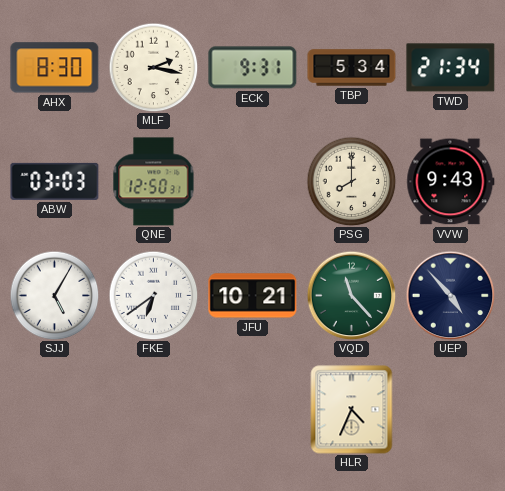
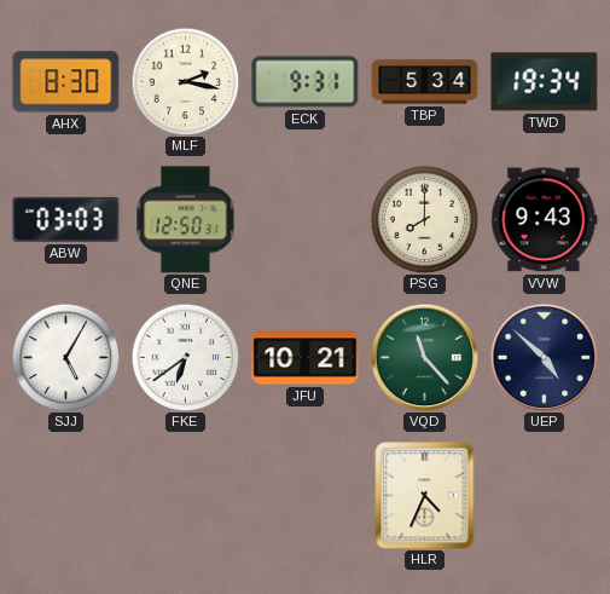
TWD: 21:34 -> 19:34
UEP: 4:53 -> 4:52
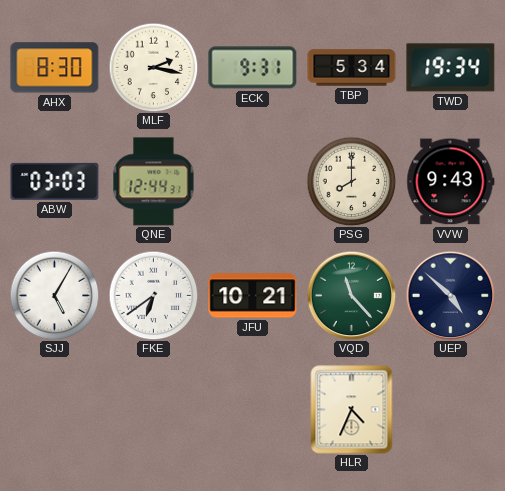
QNE: 12:50 -> 12:44
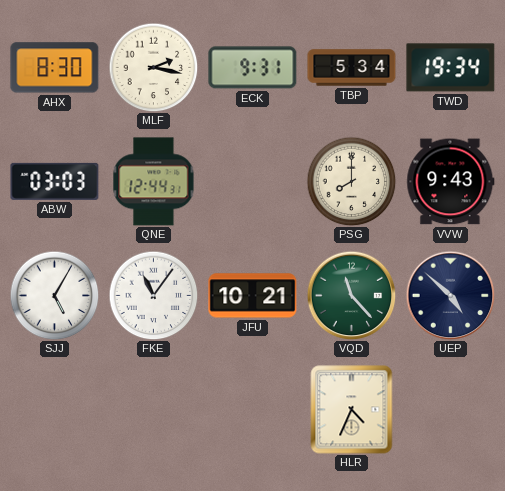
FKE: 6:39 -> 11:06
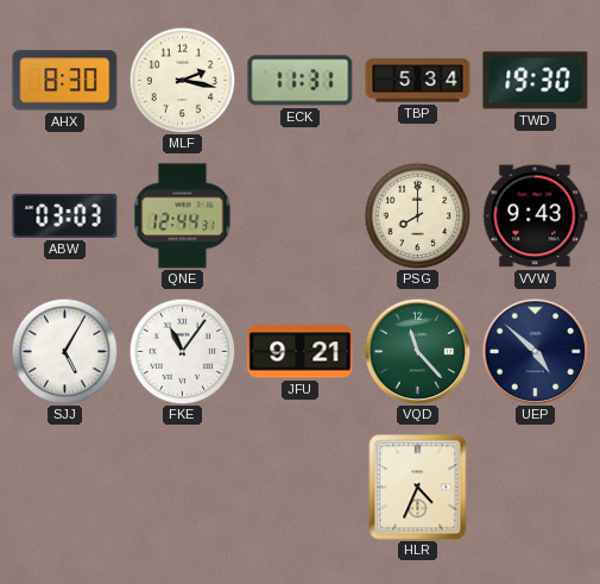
ECK: 9:31 -> 11:31
TWD: 19:34 -> 19:30
JFU: 10:21 -> 9:21
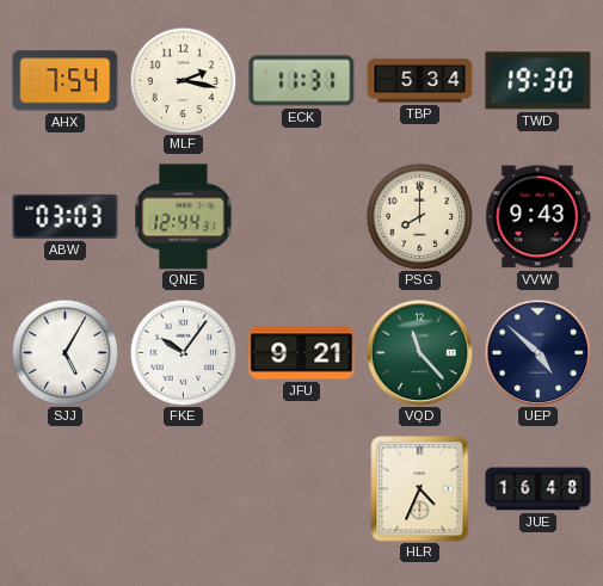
AHX: 8:30 -> 7:54
FKE: 11:06 -> 10:06
JUE: none -> 16:48
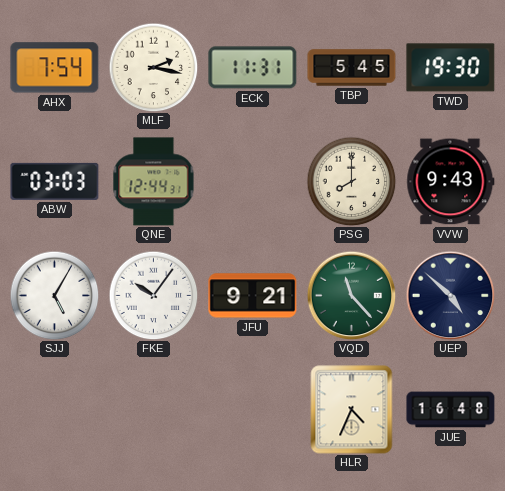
TBP: 5:34 -> 5:45
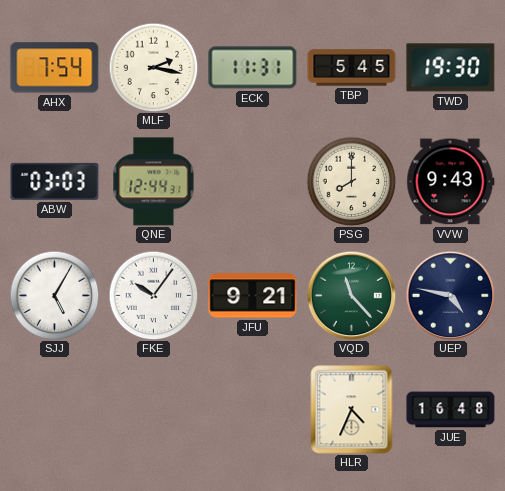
UEP: 4:52 -> 4:47
